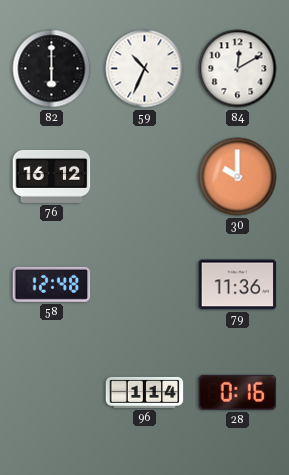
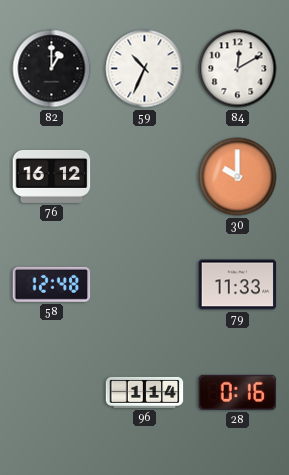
82: 6:00 -> 1:00
79: 11:36 -> 11:33
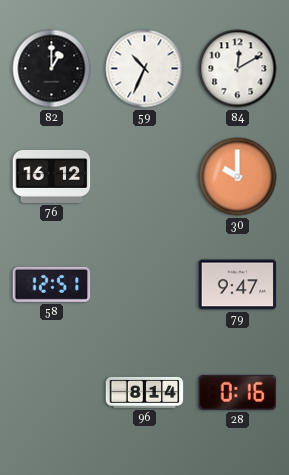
58: 12:48 -> 12:51
79: 11:33 -> 9:47
96: 1:14 -> 8:14
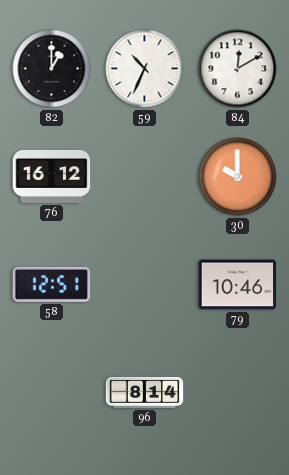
79: 9:47 -> 10:46
28: 0:16 -> none
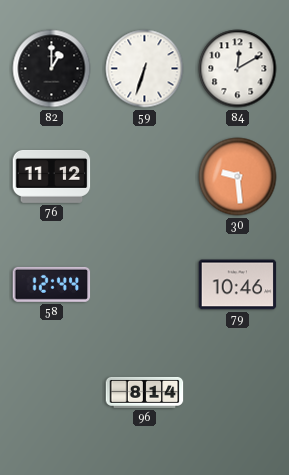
59: 10:34 -> 6:33
76: 16:12 -> 11:12
30: 10:00 -> 9:29
58: 12:51 -> 12:44
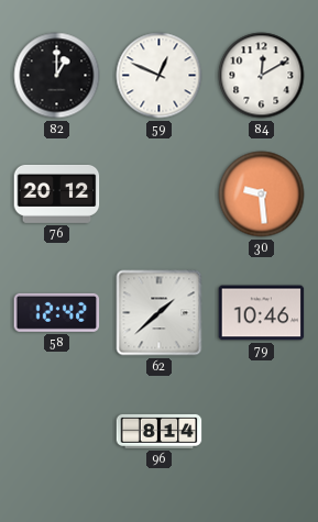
59: 6:33 -> 12:49
76: 11:12 -> 20:12
58: 12:44 -> 12:42
62: none -> 1:38
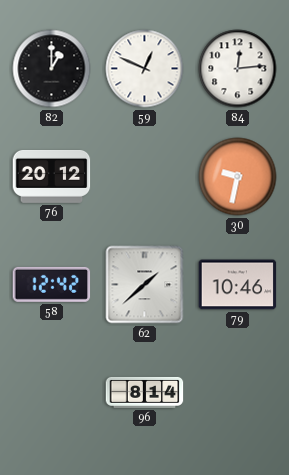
84: 12:10 -> 12:14
30: 9:29 -> 9:32
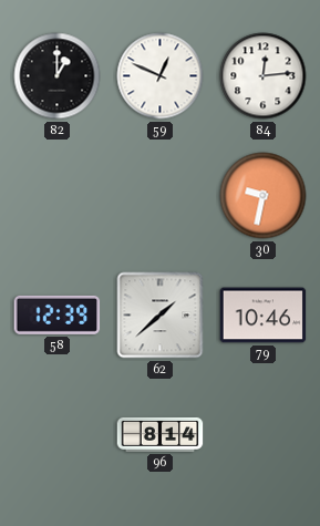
76: 20:12 -> none
58: 12:42 -> 12:39
